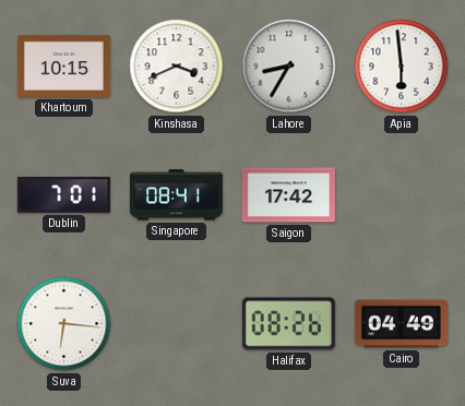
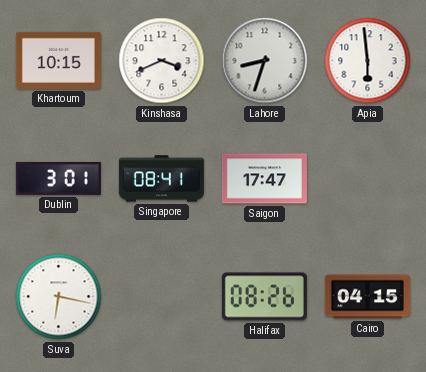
Lahore: 8:35 -> 8:33
Dublin: 7:01 -> 3:01
Saigon: 17:42 -> 17:47
Suva: 6:16 -> 6:17
Cairo: 04:49 -> 04:15
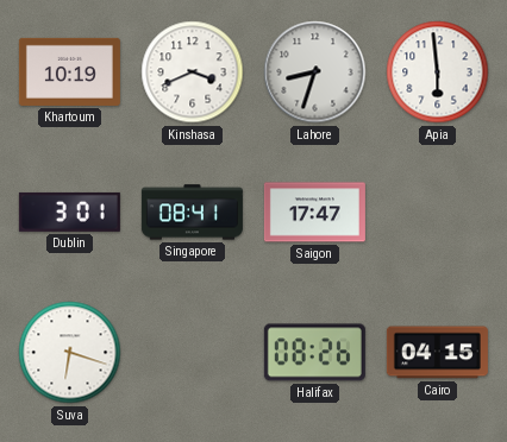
Khartoum: 10:15 -> 10:19
Suva: 6:17 -> 6:18
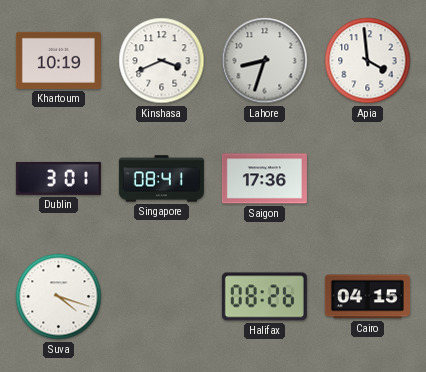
Apia: 5:59 -> 3:59
Saigon: 17:47 -> 17:36
Suva: 6:18 -> 4:18
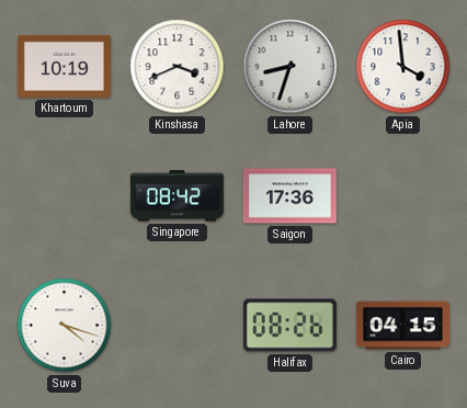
Dublin: 3:01 -> none
Singapore: 08:41 -> 08:42
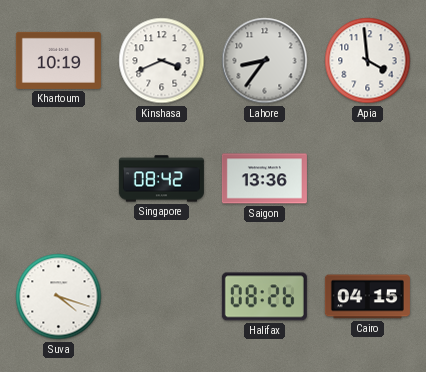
Lahore: 8:33 -> 8:36
Saigon: 17:36 -> 13:36
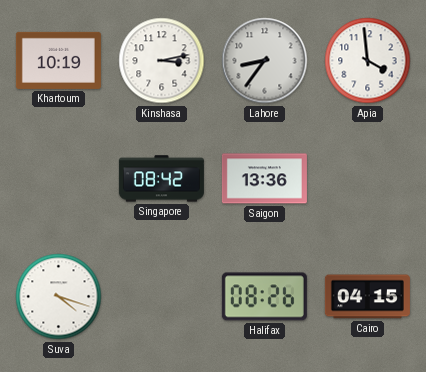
Kinshasa: 3:41 -> 3:13
